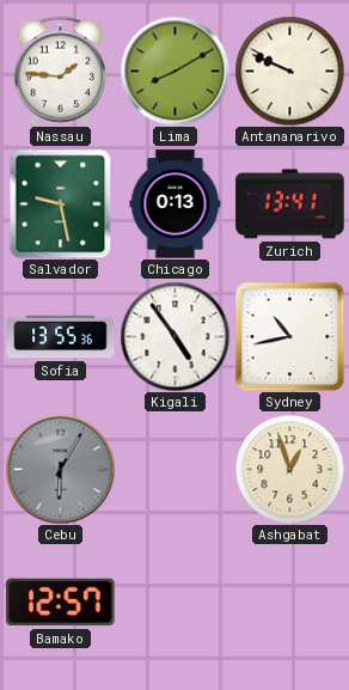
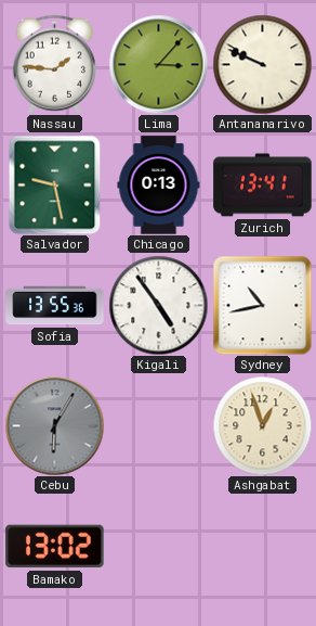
Lima: 8:10 -> 3:07
Bamako: 12:57 -> 13:02
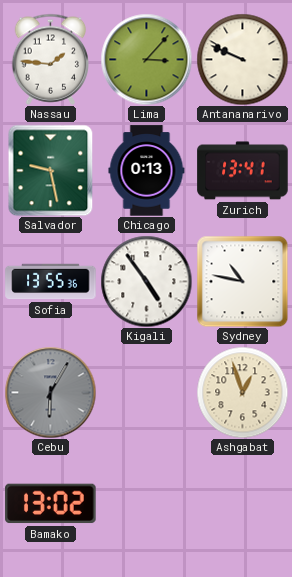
Sydney: 10:43 -> 10:47
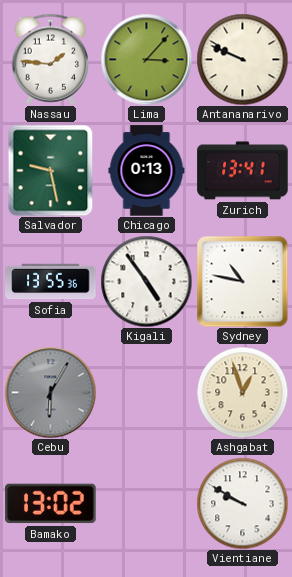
Vientiane: none -> 9:50
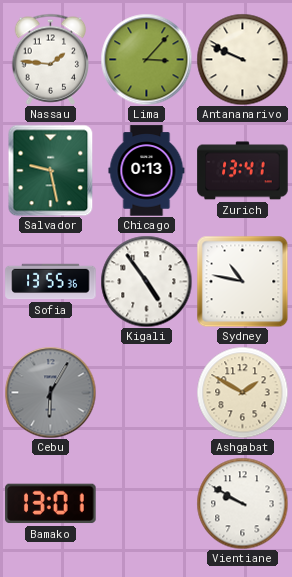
Ashgabat: 12:57 -> 1:50
Bamako: 13:02 -> 13:01
